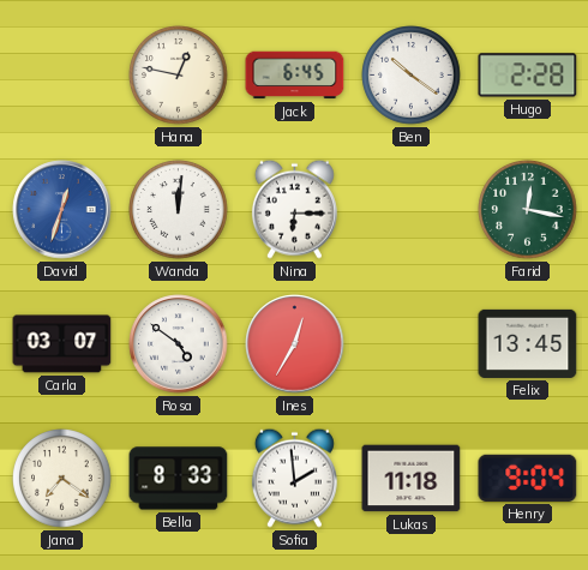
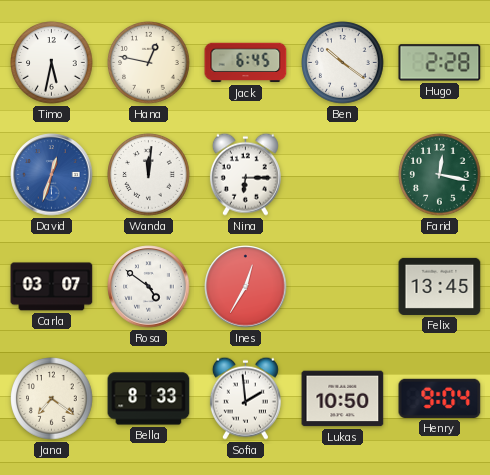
Timo: none -> 5:32
Lukas: 11:18 -> 10:50
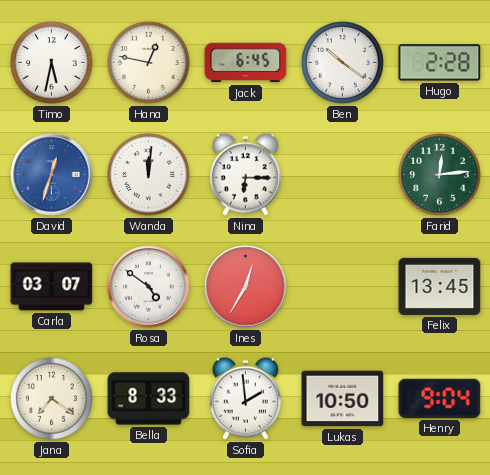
Farid: 12:17 -> 12:14
